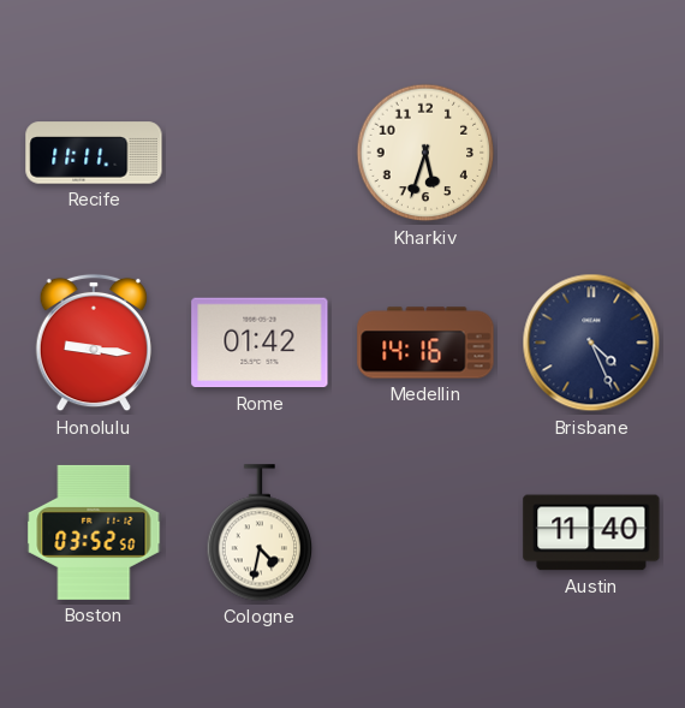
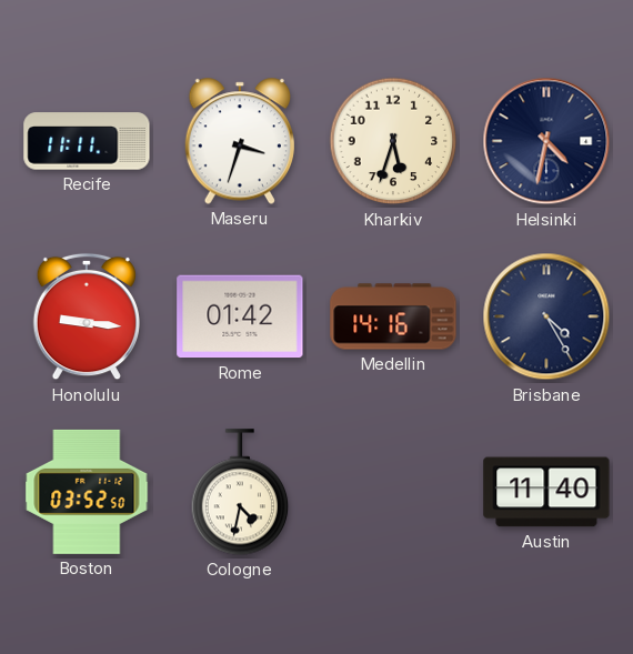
Maseru: none -> 3:33
Helsinki: none -> 4:32
Brisbane: 4:26 -> 4:25
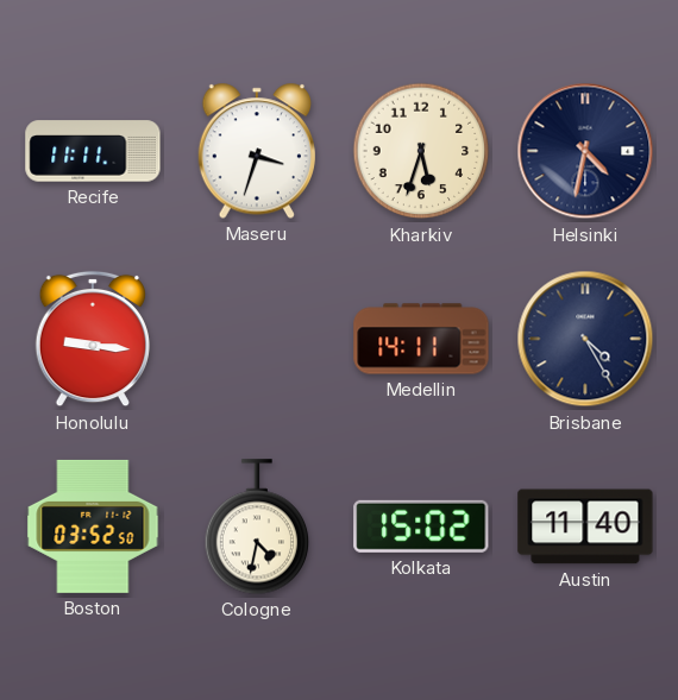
Rome: 01:42 -> none
Medellin: 14:16 -> 14:11
Kolkata: none -> 15:02
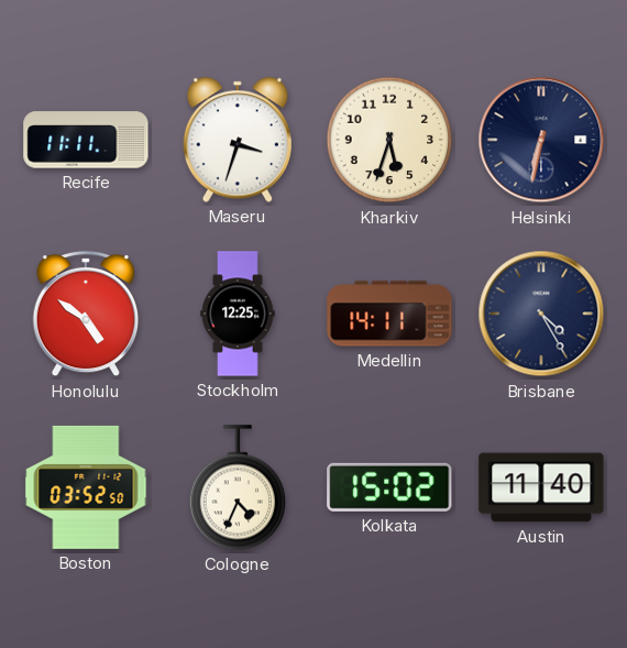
Helsinki: 4:32 -> 6:32
Honolulu: 9:16 -> 4:51
Stockholm: none -> 12:25
Cologne: 4:32 -> 4:34
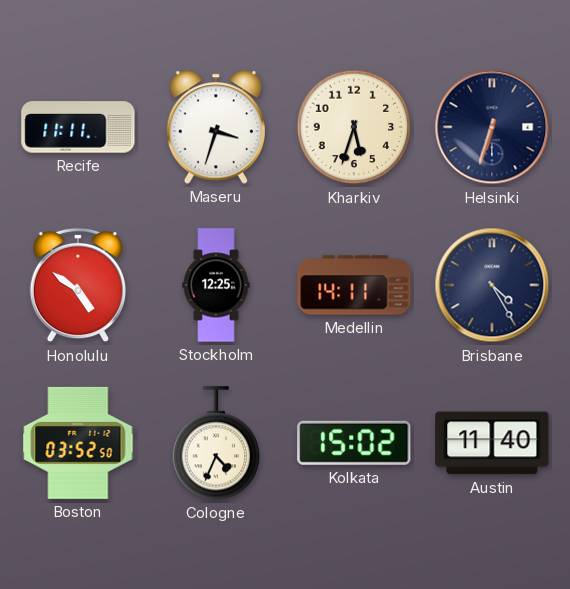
Helsinki: 6:32 -> 6:33
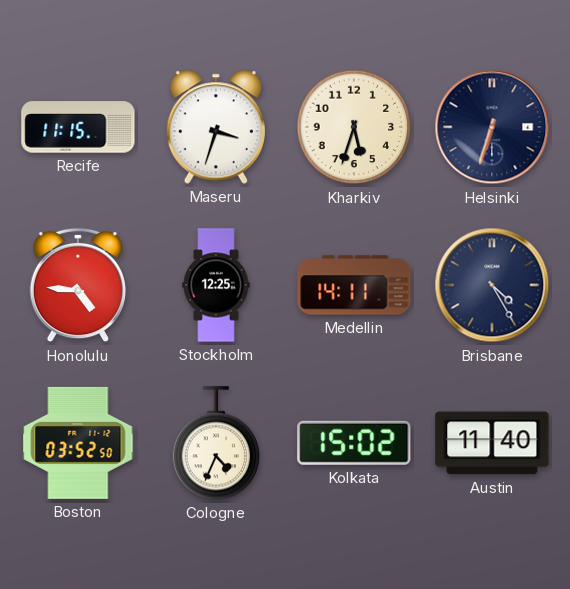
Recife: 11:11 -> 11:15
Honolulu: 4:51 -> 4:46
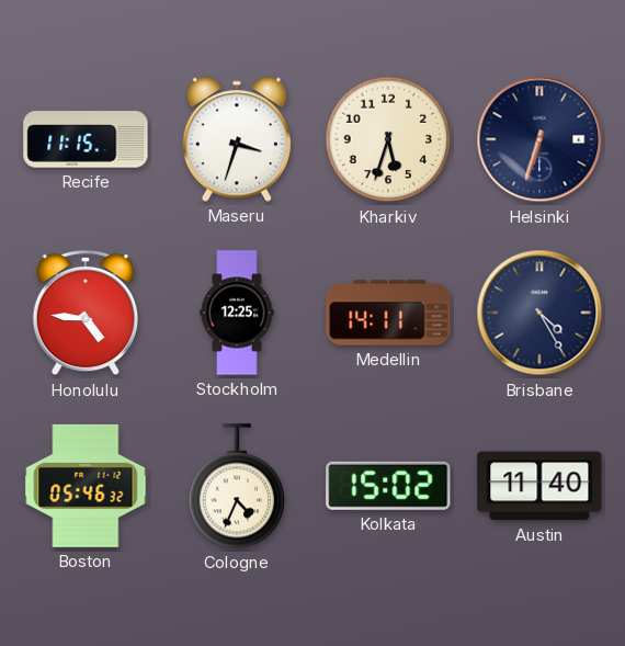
Boston: 03:52 -> 05:46
